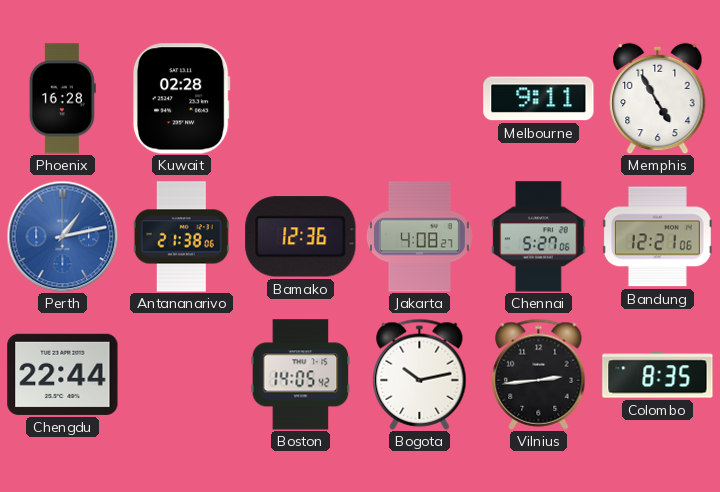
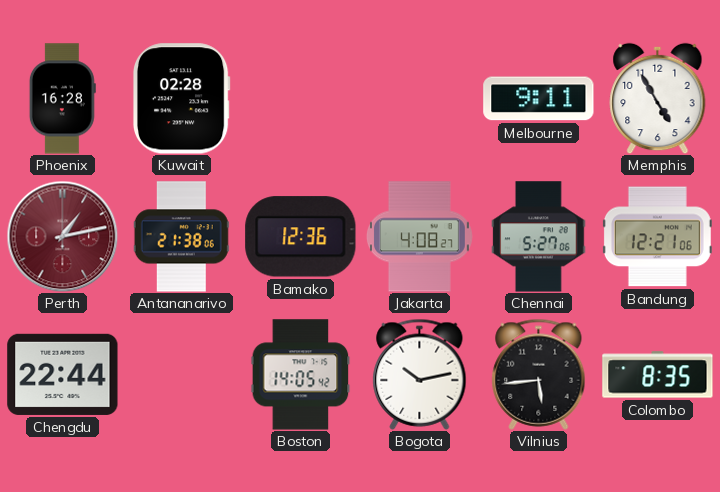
Perth dial: blue -> burgundy
Vilnius: 2:44 -> 5:44
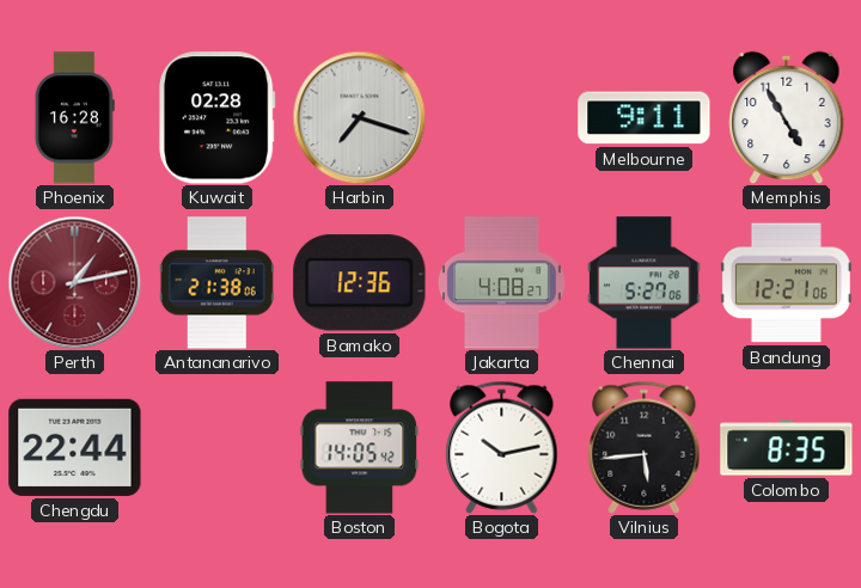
Harbin: none -> 7:18
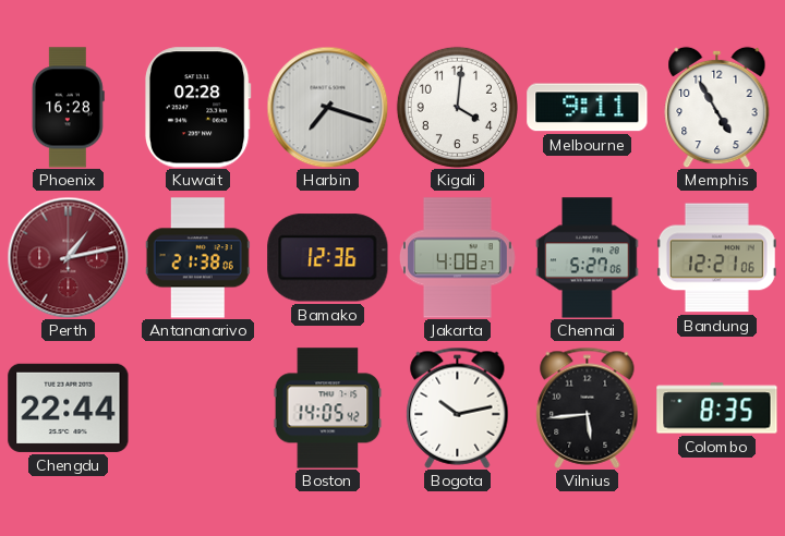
Kigali: none -> 4:01
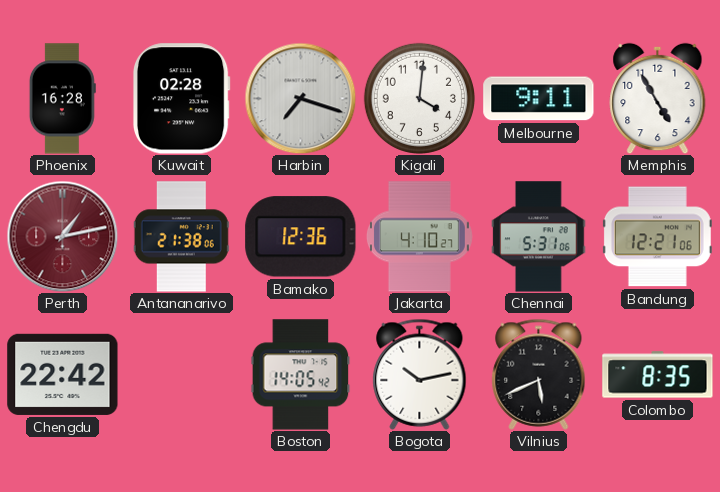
Jakarta: 4:08 -> 4:10
Chennai: 5:27 -> 5:31
Chengdu: 22:44 -> 22:42
Vilnius: 5:44 -> 5:41
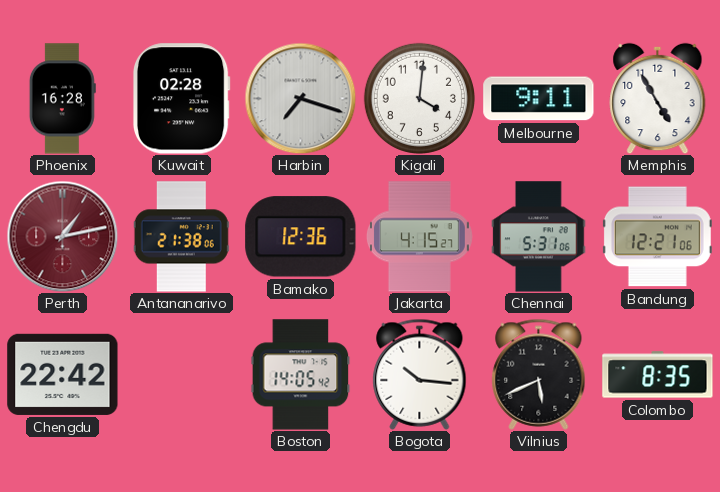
Jakarta: 4:10 -> 4:15
Bogota: 10:13 -> 10:16
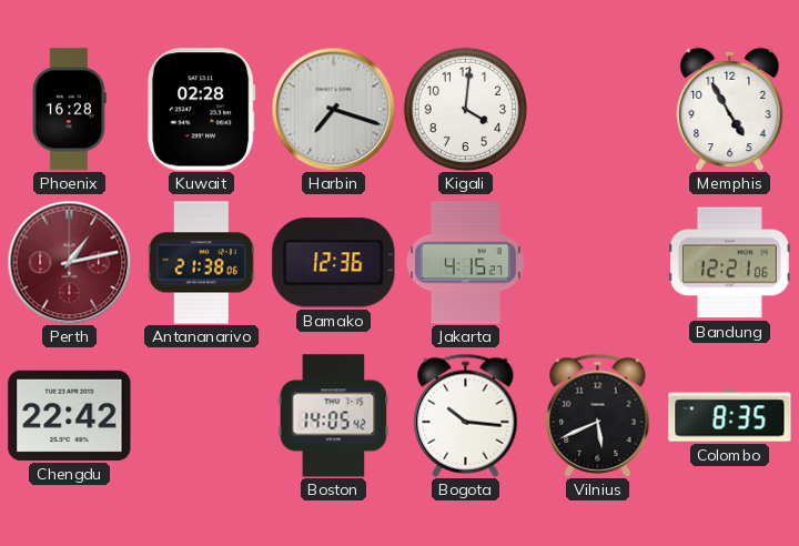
Melbourne: 9:11 -> none
Chennai: 5:31 -> none
